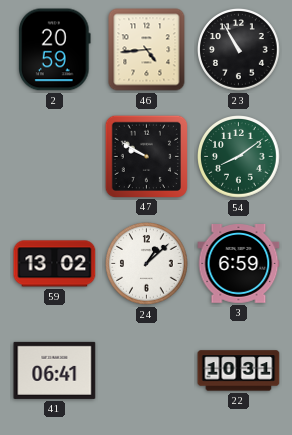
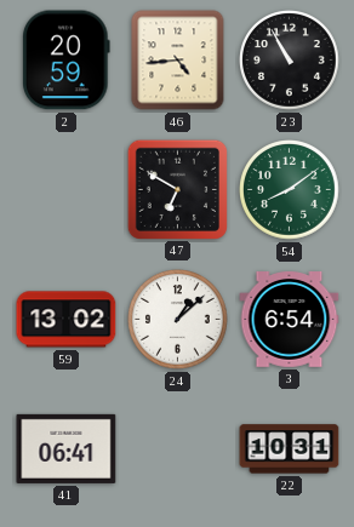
47: 9:50 -> 6:50
3: 6:59 -> 6:54
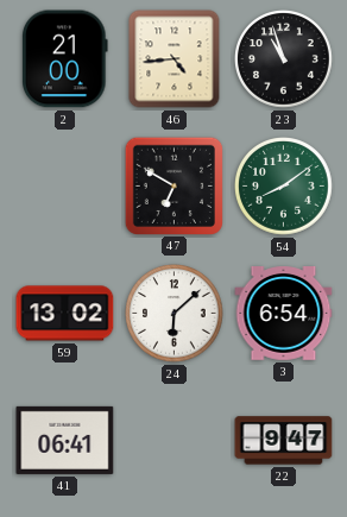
2: 20:59 -> 21:00
23: 10:55 -> 10:57
24: 1:08 -> 6:08
22: 10:31 -> 9:47
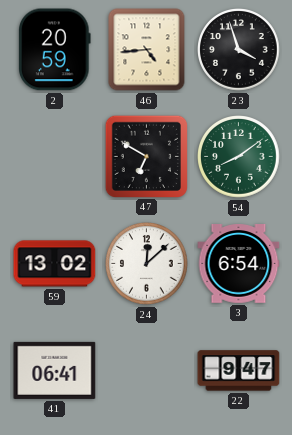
2: 21:00 -> 20:59
23: 10:57 -> 3:57
24: 6:08 -> 12:08
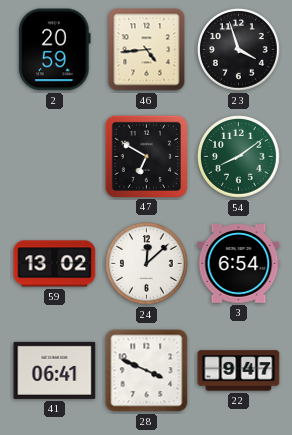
28: none -> 3:49
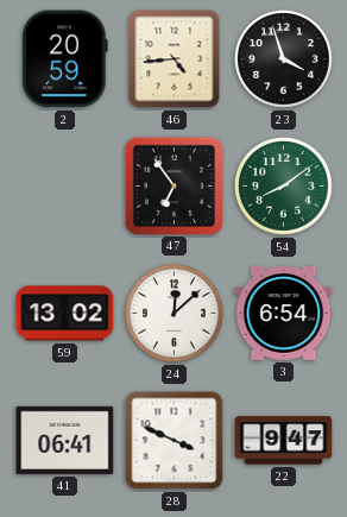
47: 6:50 -> 6:54
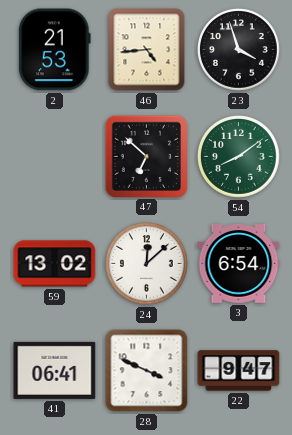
2: 20:59 -> 21:53
47: 6:54 -> 6:52
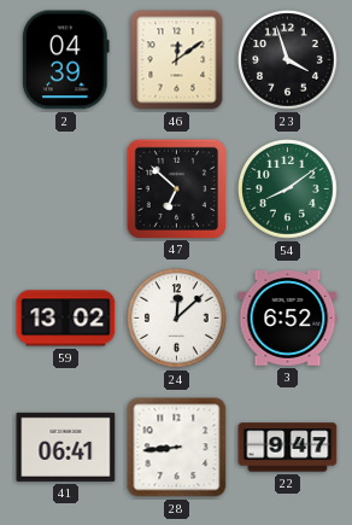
2: 21:53 -> 04:39
46: 4:44 -> 12:09
3: 6:54 -> 6:52
28: 3:49 -> 8:44
